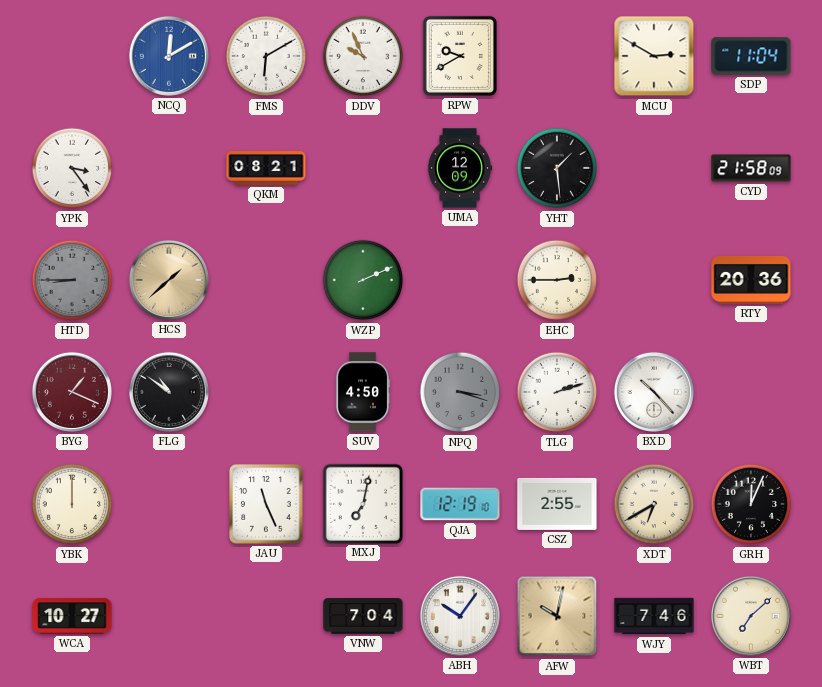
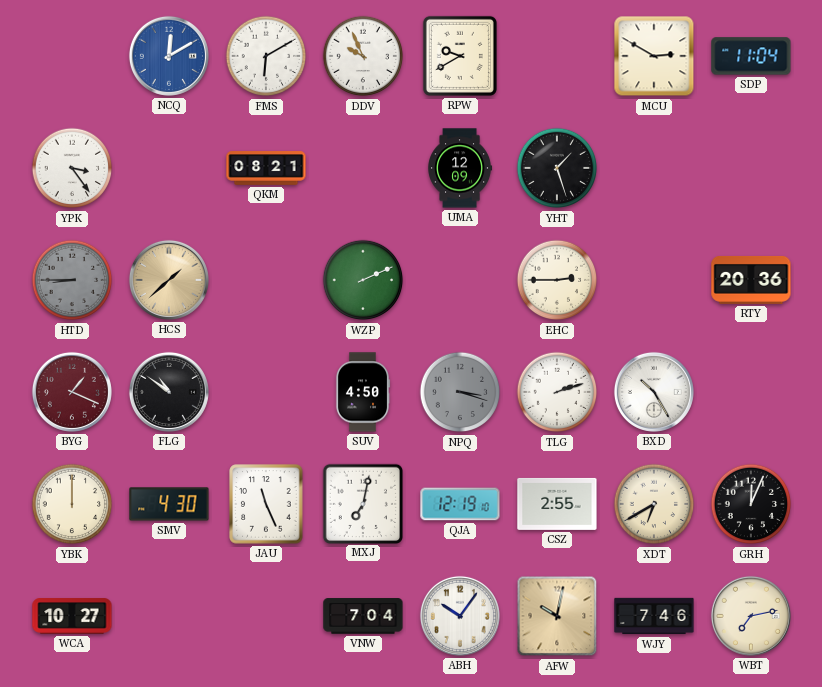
YHT: 1:29 -> 1:27
CYD: 21:58 -> none
BXD: 10:23 -> 10:25
SMV: none -> 4:30
WBT: 7:08 -> 7:13
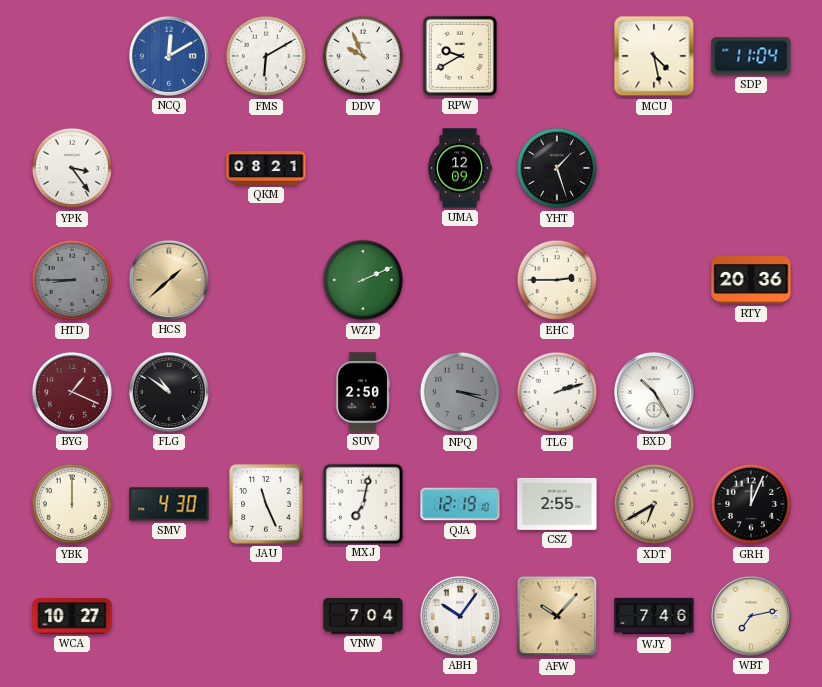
MCU: 2:50 -> 4:28
SUV: 4:50 -> 2:50
AFW: 10:02 -> 10:07
